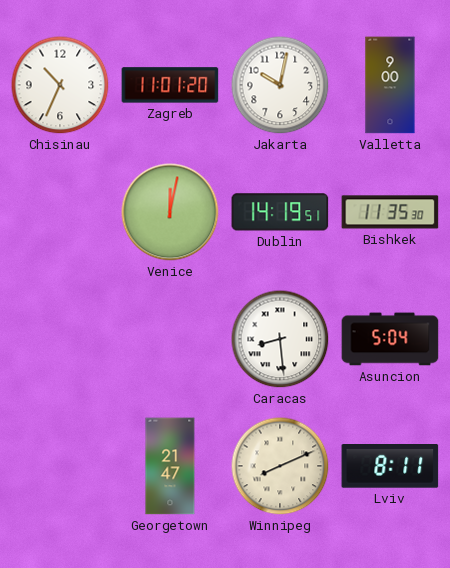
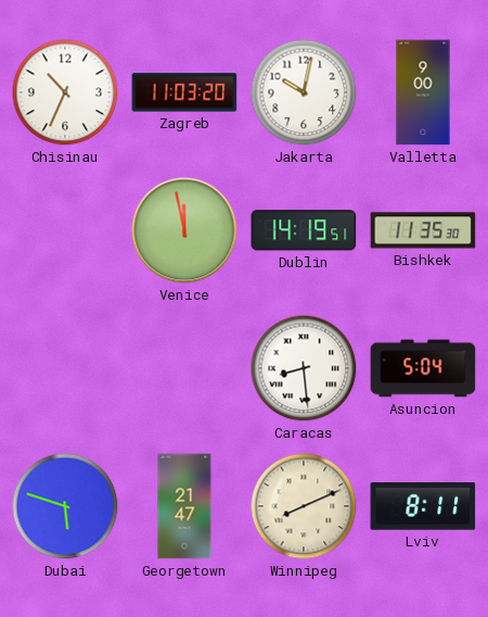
Zagreb: 11:01 -> 11:03
Venice: 12:02 -> 11:58
Dubai: none -> 5:48
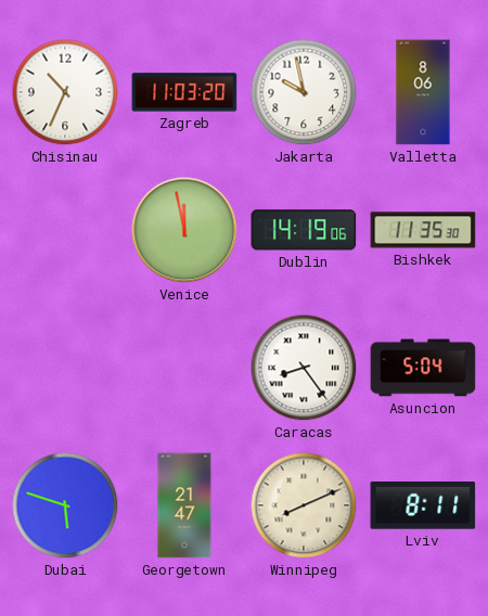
Jakarta: 10:02 -> 9:58
Valletta: 9:00 -> 8:06
Dublin: 14:19:51 -> 14:19:06
Caracas: 8:29 -> 8:24
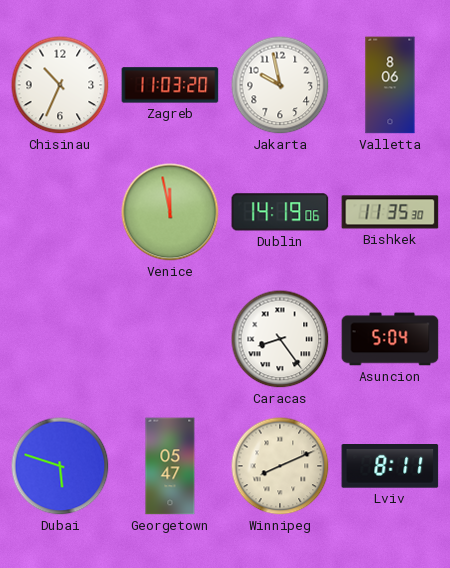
Georgetown: 21:47 -> 05:47
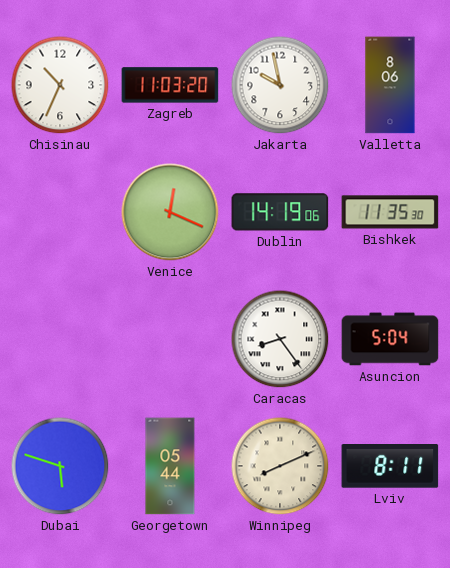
Venice: 11:58 -> 12:19
Georgetown: 05:47 -> 05:44
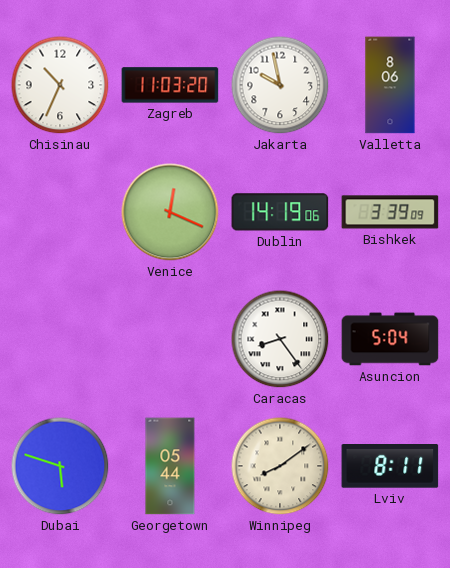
Bishkek: 11:35 -> 3:39
Winnipeg: 8:11 -> 8:09
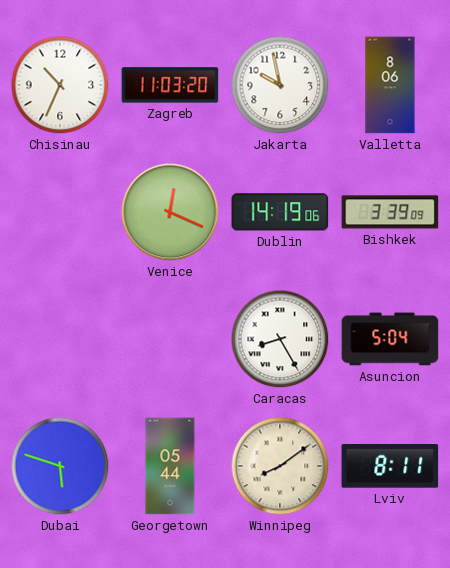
Caracas: 8:24 -> 8:25
